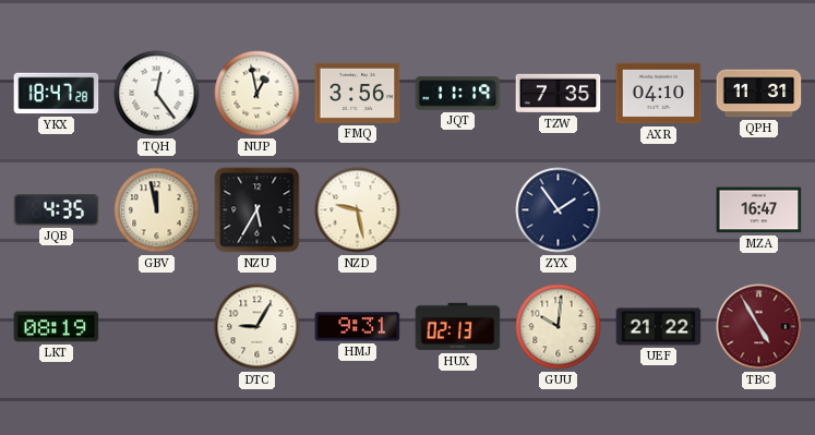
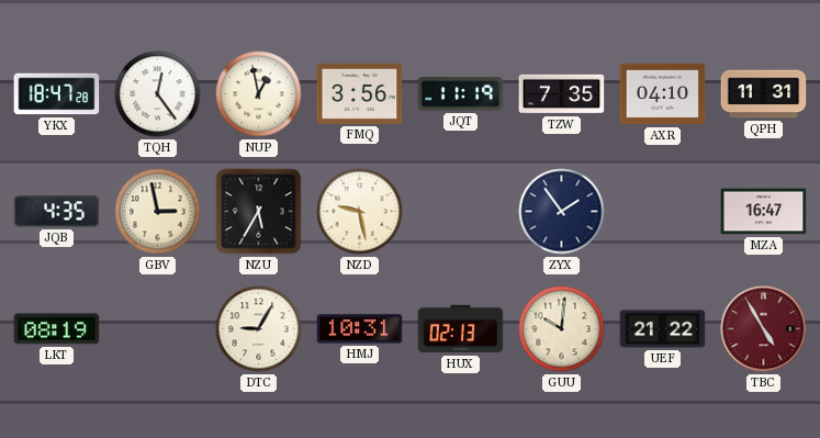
GBV: 11:58 -> 2:58
HMJ: 9:31 -> 10:31
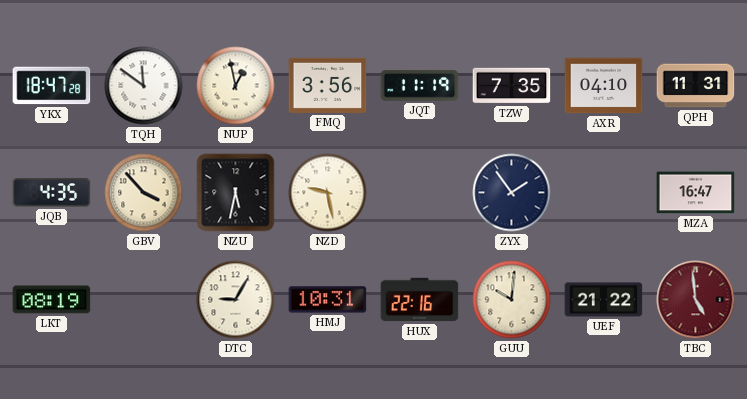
TQH: 12:24 -> 11:51
GBV: 2:58 -> 3:53
NZU: 5:35 -> 5:32
HUX: 02:13 -> 22:16
TBC: 4:55 -> 4:59
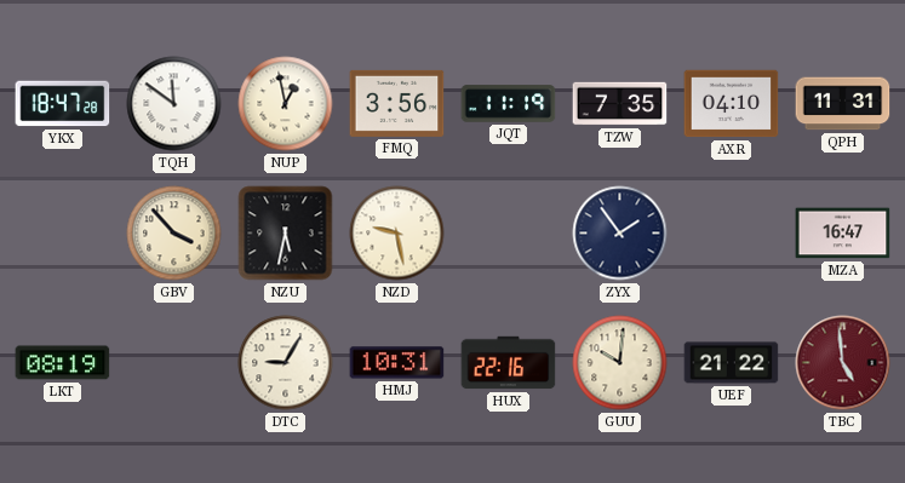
JQB: 4:35 -> none
